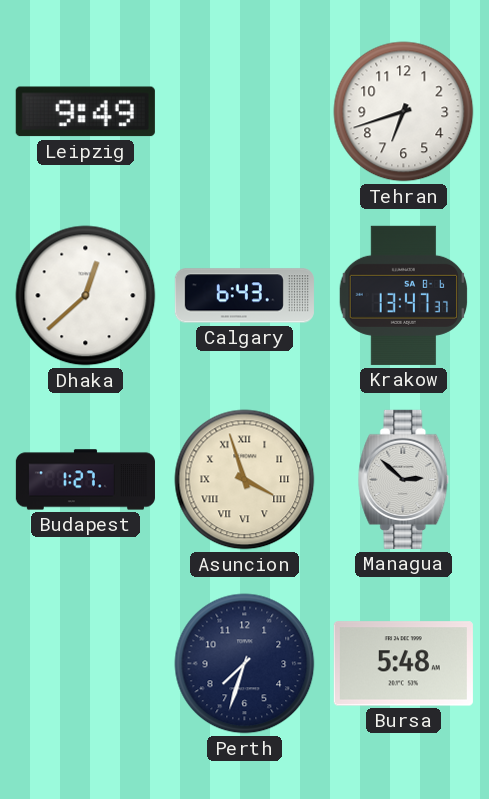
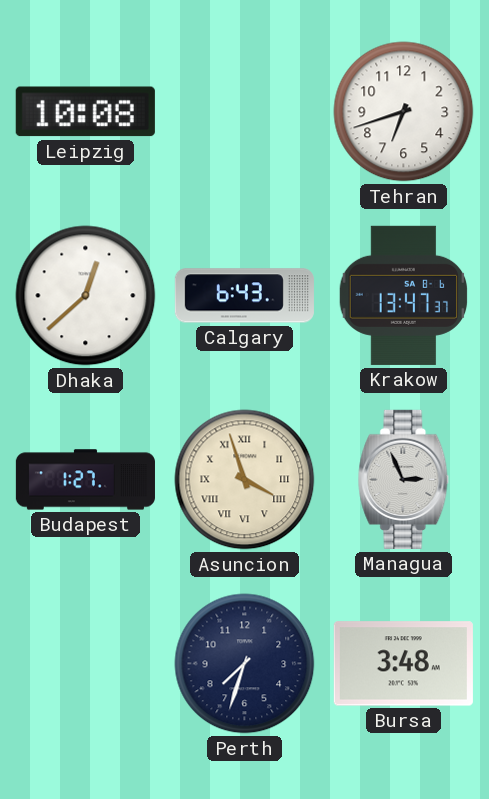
Leipzig: 9:49 -> 10:08
Managua: 2:52 -> 2:56
Bursa: 5:48 -> 3:48
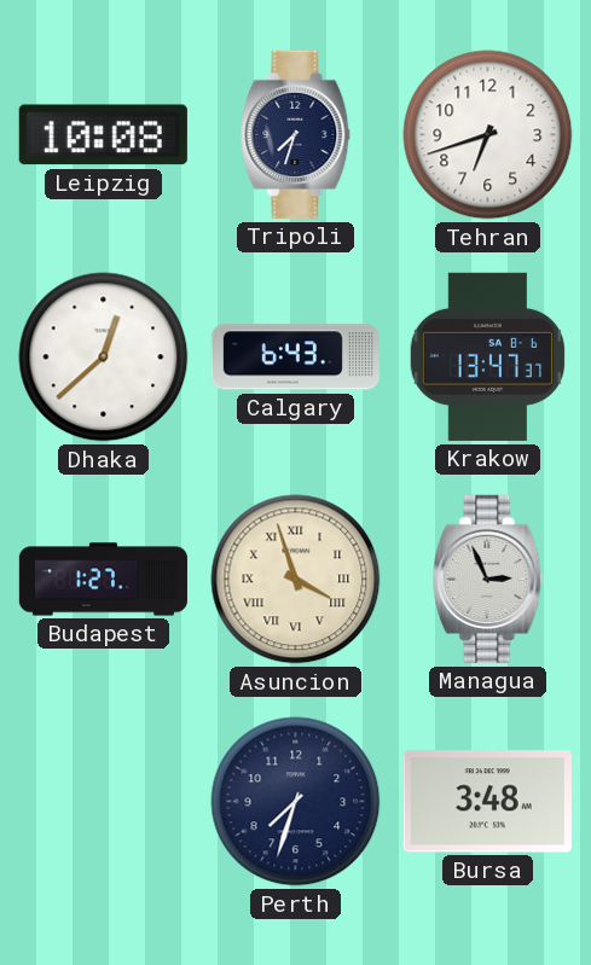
Tripoli: none -> 7:33
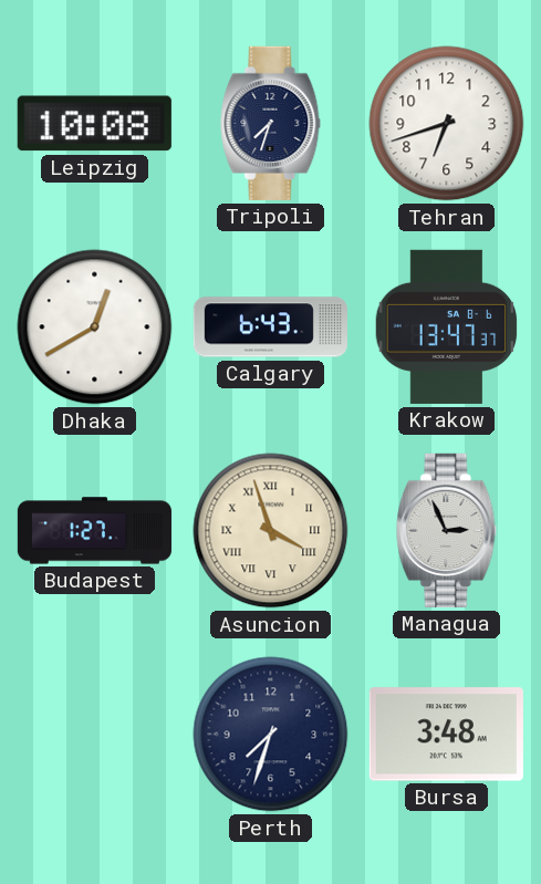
Dhaka: 12:38 -> 12:40
